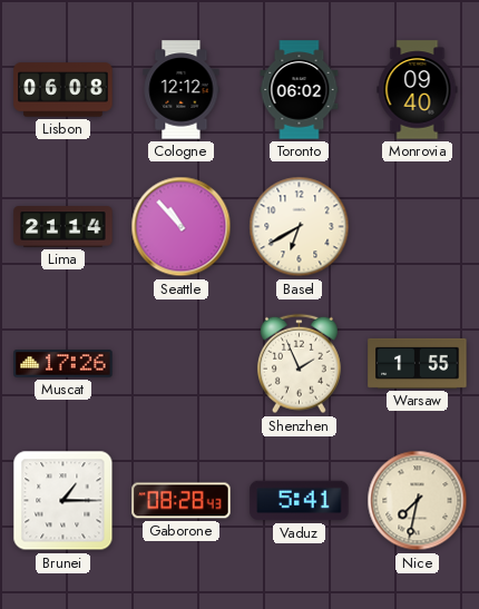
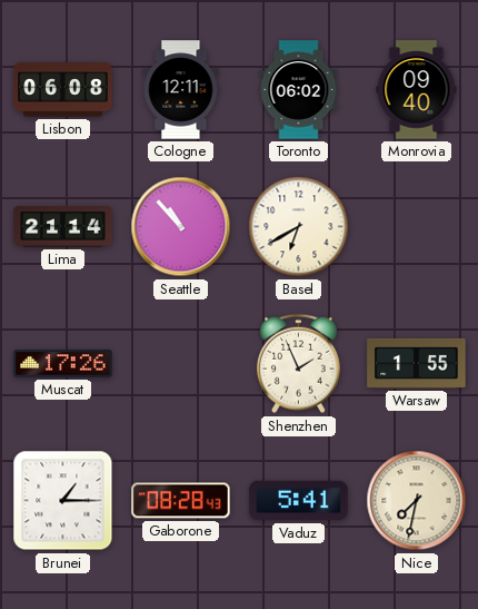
Cologne: 12:12 -> 12:11
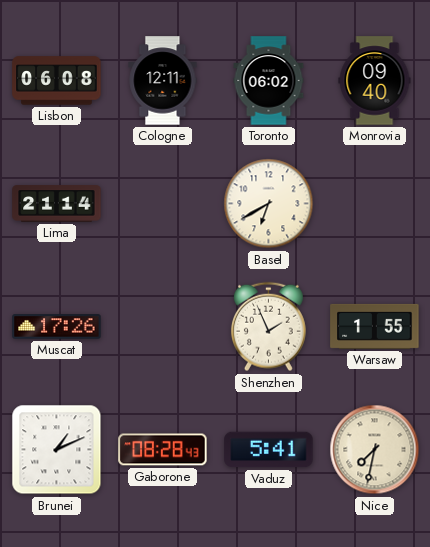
Seattle: 10:53 -> none
Brunei: 1:15 -> 1:11
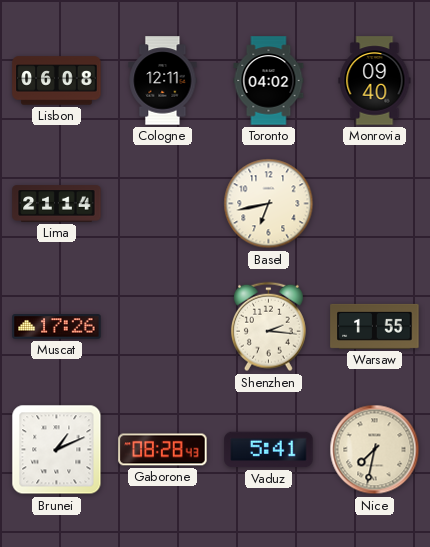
Toronto: 06:02 -> 04:02
Basel: 6:40 -> 6:43
Shenzhen: 1:56 -> 2:16
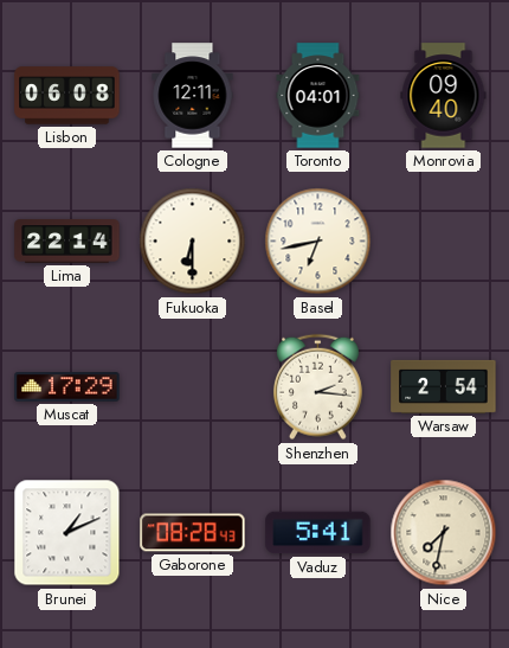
Toronto: 04:02 -> 04:01
Lima: 21:14 -> 22:14
Fukuoka: none -> 6:30
Muscat: 17:26 -> 17:29
Warsaw: 1:55 -> 2:54
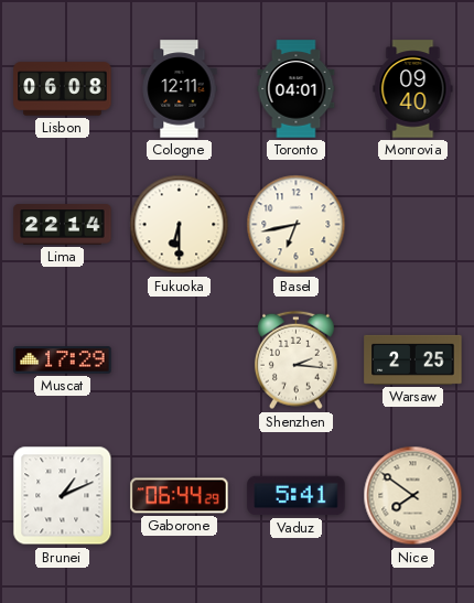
Warsaw: 2:54 -> 2:25
Gaborone: 08:28 -> 06:44
Nice: 7:32 -> 7:51
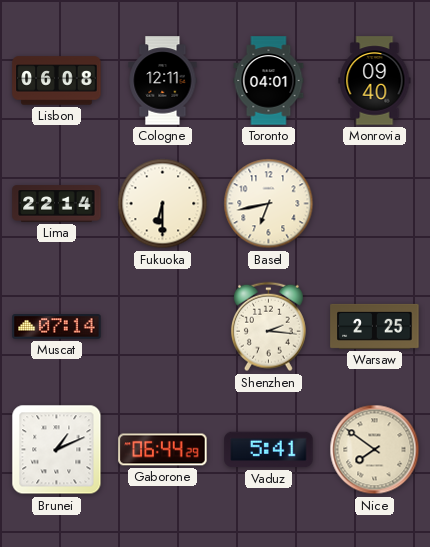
Muscat: 17:29 -> 07:14
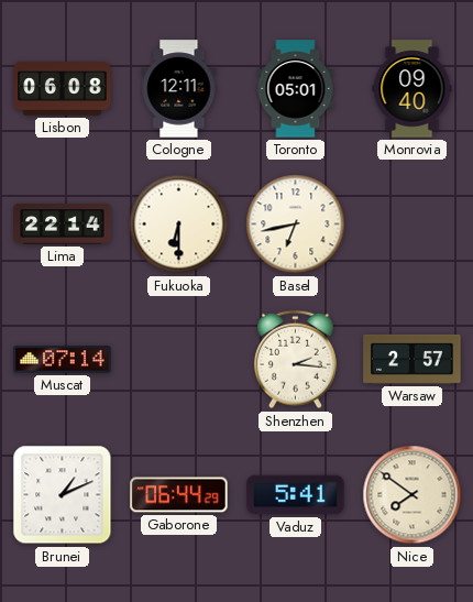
Toronto: 04:01 -> 05:01
Warsaw: 2:25 -> 2:57
